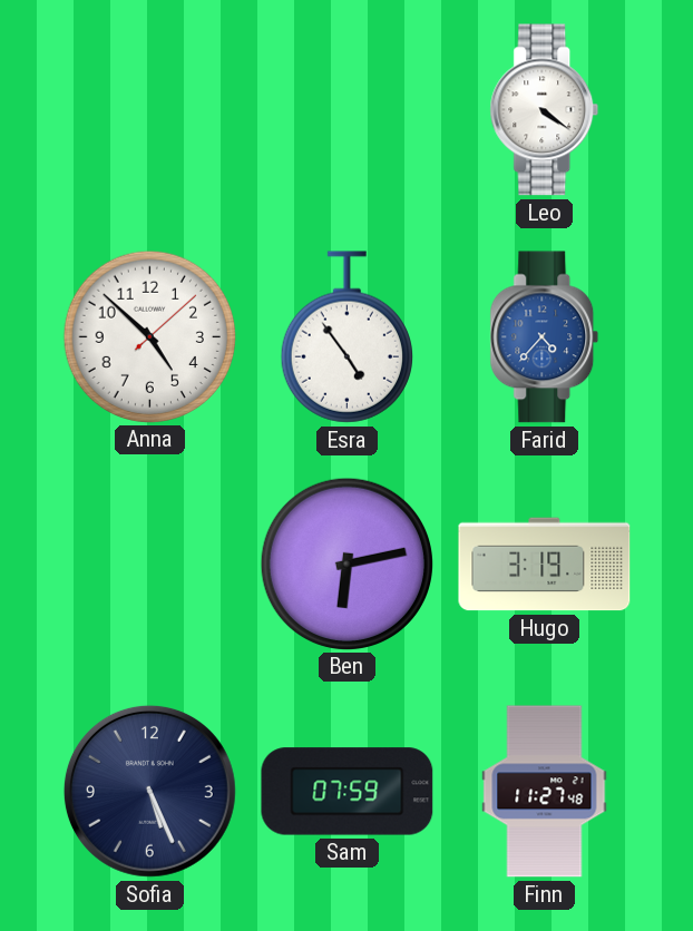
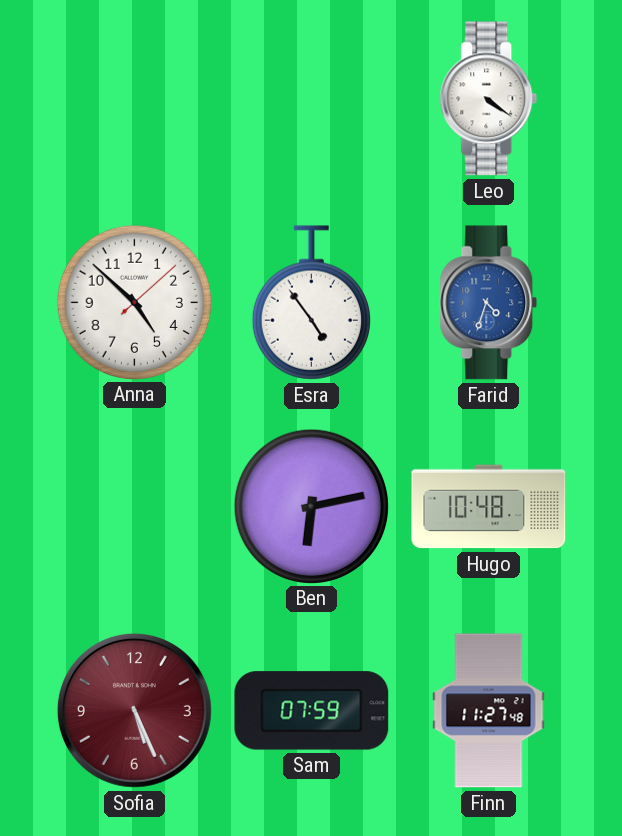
Farid: 4:37 -> 4:33
Hugo: 3:19 -> 10:48
Sofia dial: navy -> burgundy
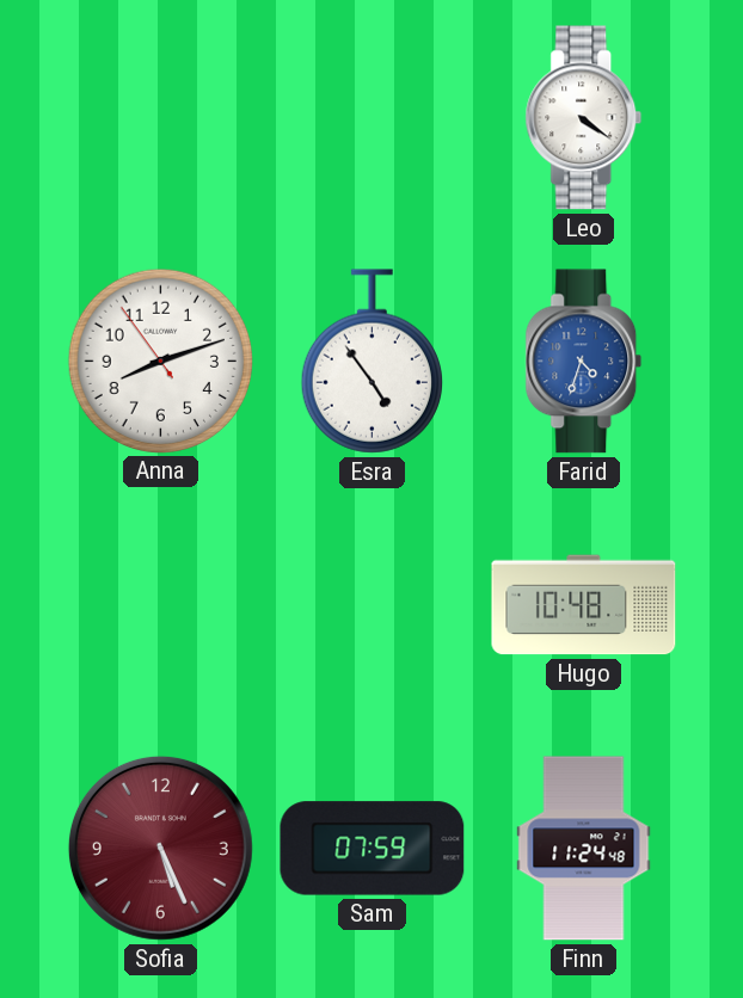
Anna: 4:52 -> 8:11
Ben: 6:13 -> none
Finn: 11:27 -> 11:24
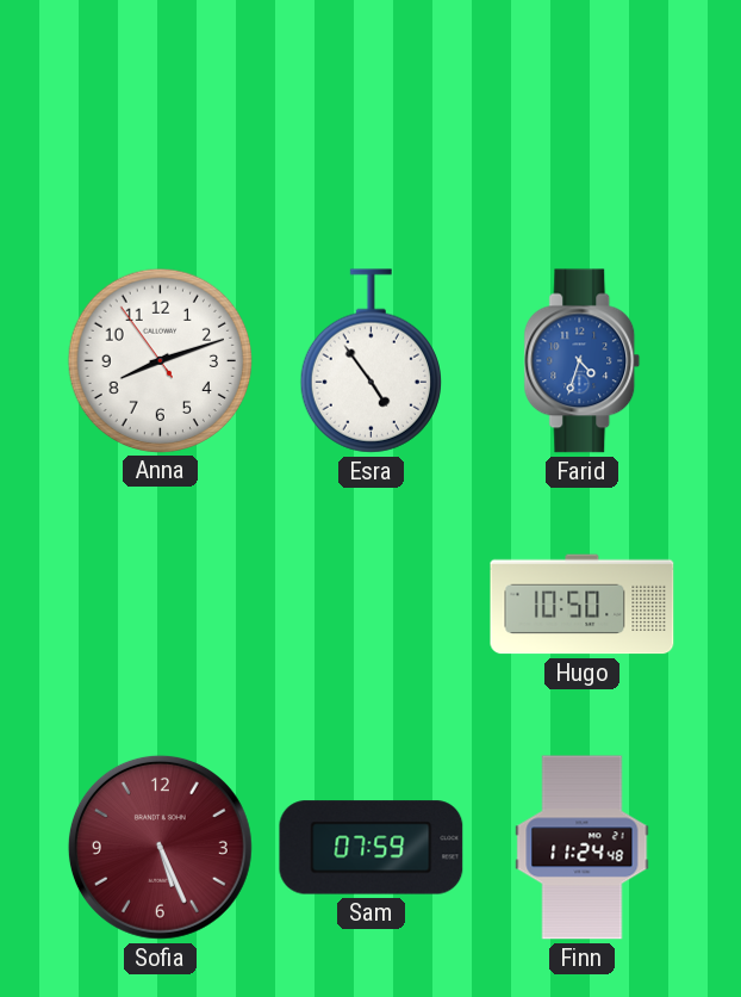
Leo: 4:21 -> none
Hugo: 10:48 -> 10:50
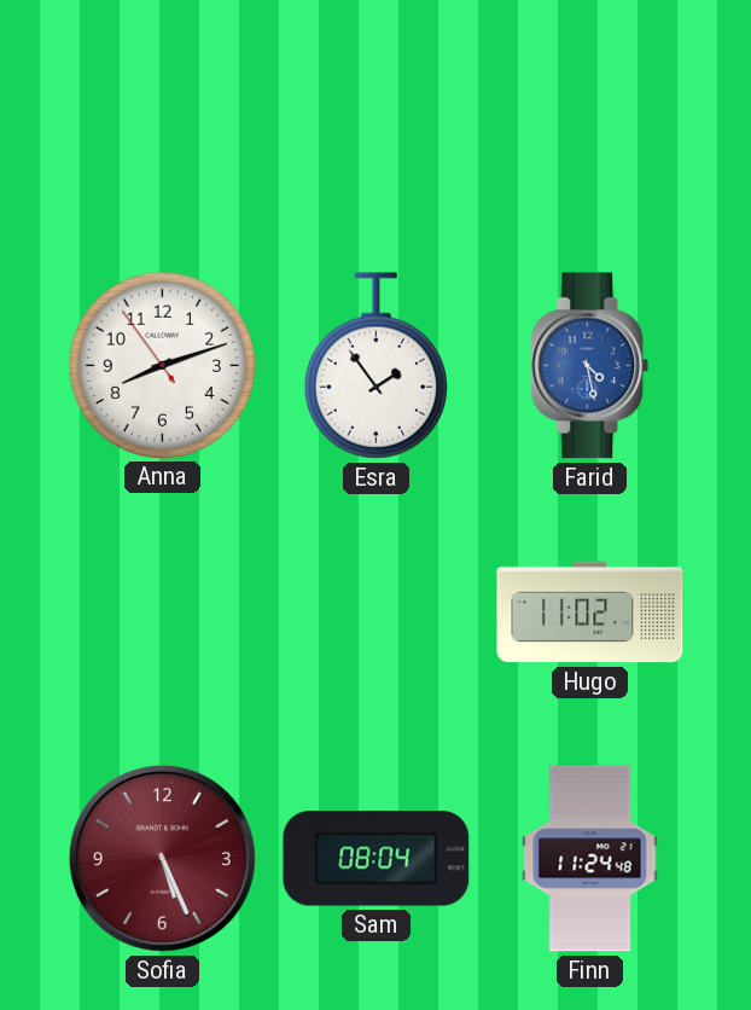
Esra: 4:54 -> 1:54
Farid: 4:33 -> 4:28
Hugo: 10:50 -> 11:02
Sam: 07:59 -> 08:04
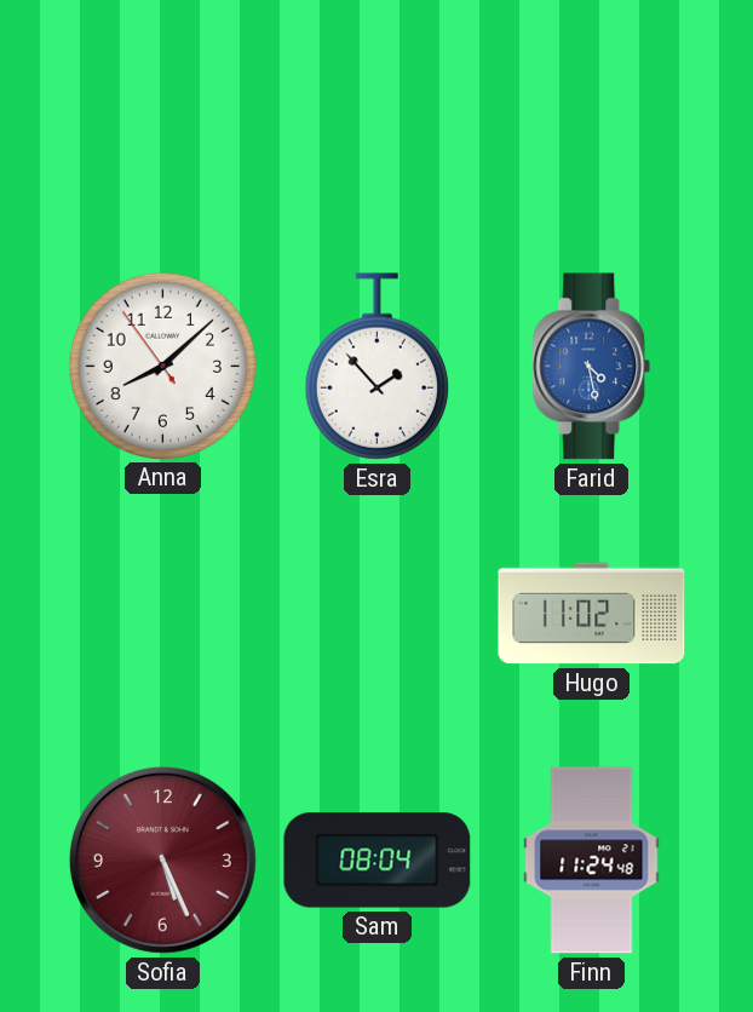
Anna: 8:11 -> 8:07
Esra: 1:54 -> 1:53
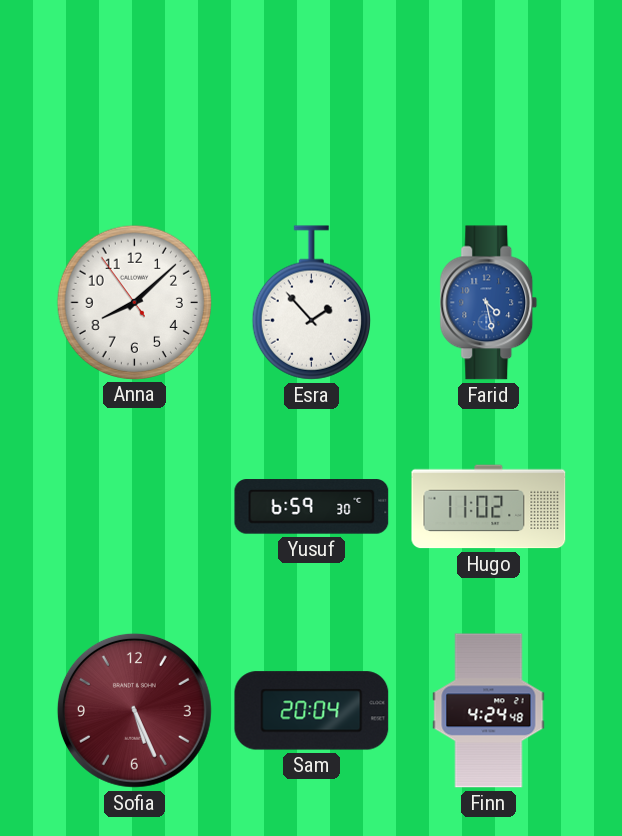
Yusuf: none -> 6:59
Sam: 08:04 -> 20:04
Finn: 11:24 -> 4:24
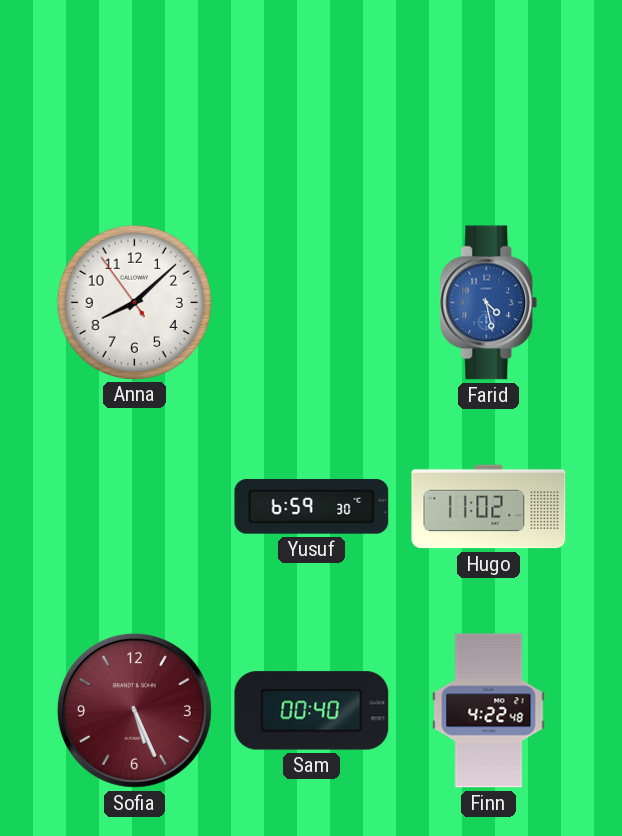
Esra: 1:53 -> none
Sam: 20:04 -> 00:40
Finn: 4:24 -> 4:22
